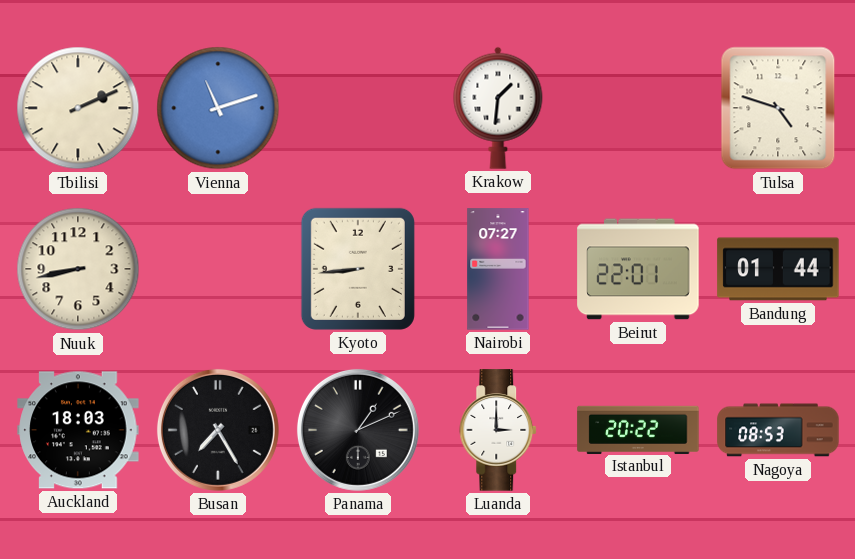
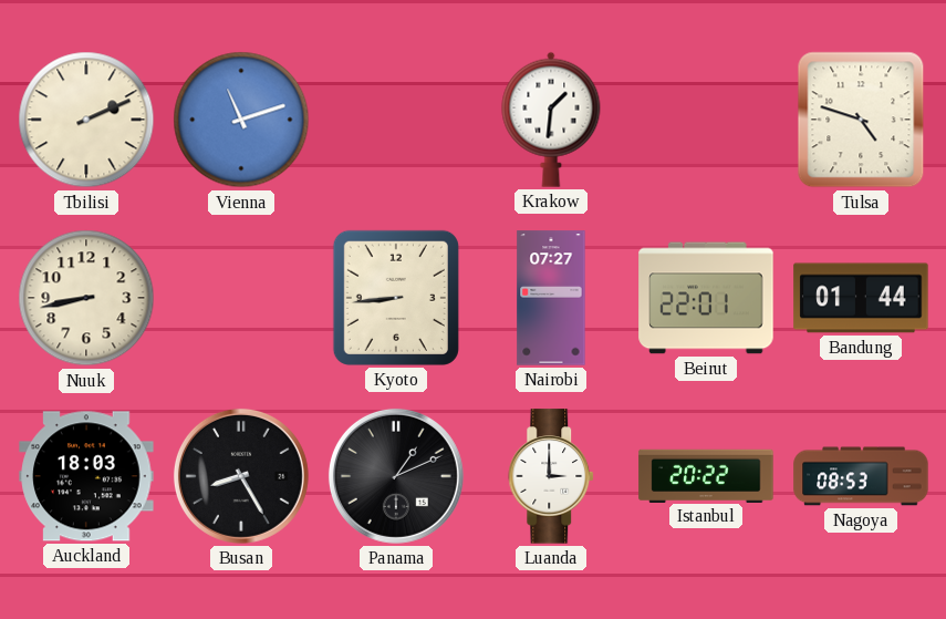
Busan: 7:25 -> 8:25
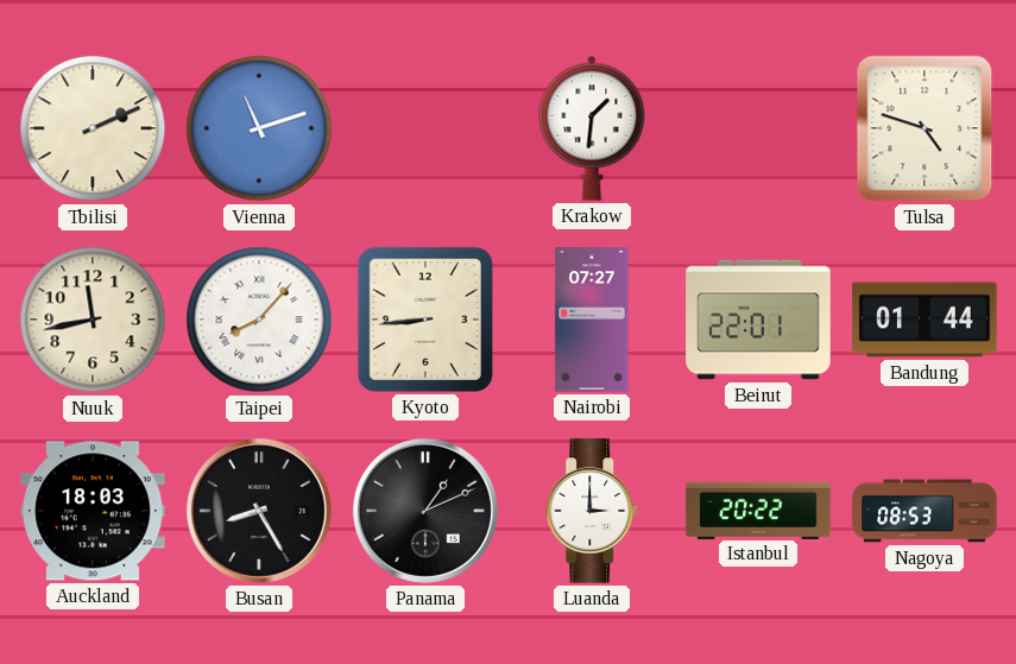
Nuuk: 8:43 -> 11:43
Taipei: none -> 8:07
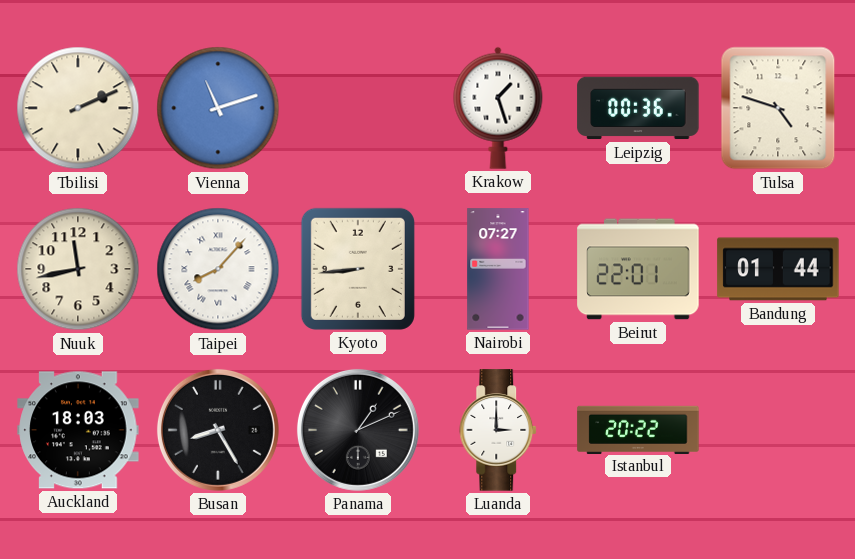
Krakow: 1:31 -> 1:27
Leipzig: none -> 00:36
Nagoya: 08:53 -> none
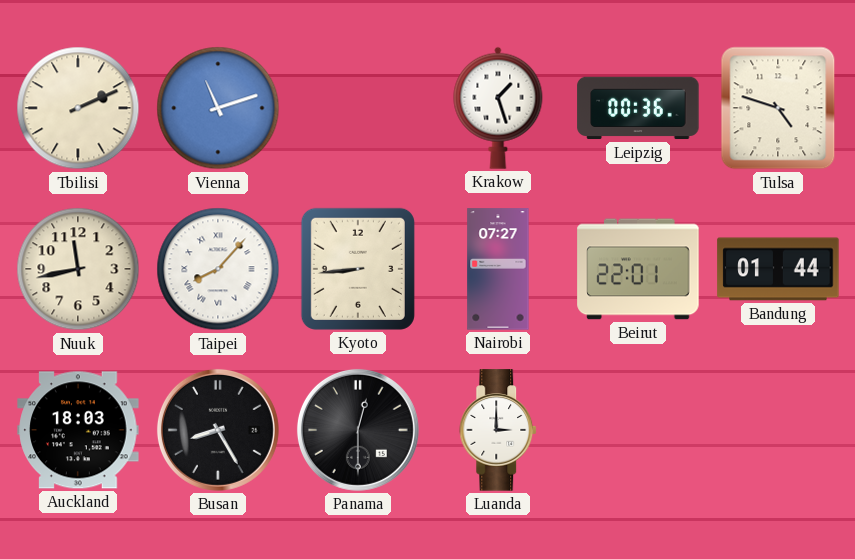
Panama: 1:11 -> 12:30
Istanbul: 20:22 -> none
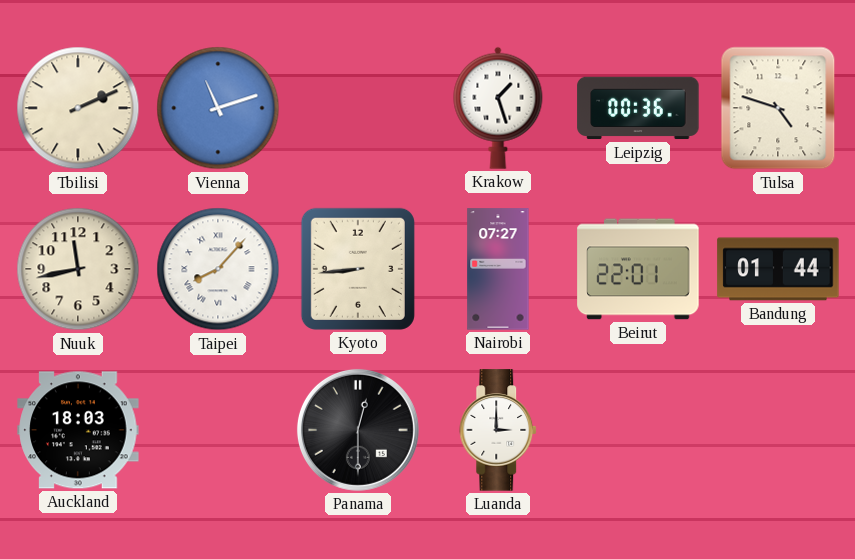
Busan: 8:25 -> none
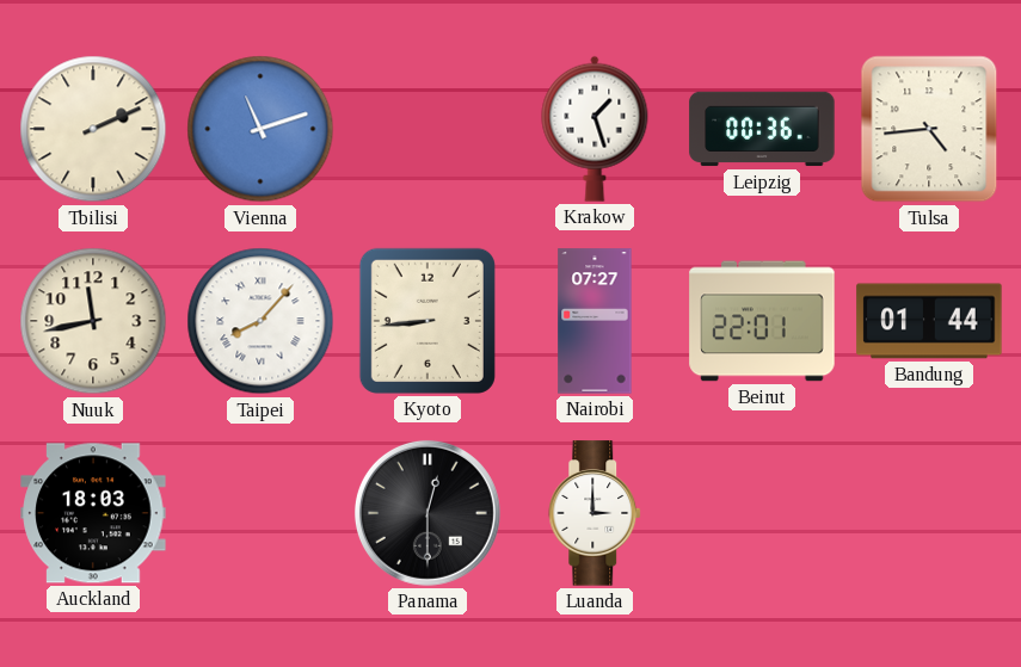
Tulsa: 4:48 -> 4:44
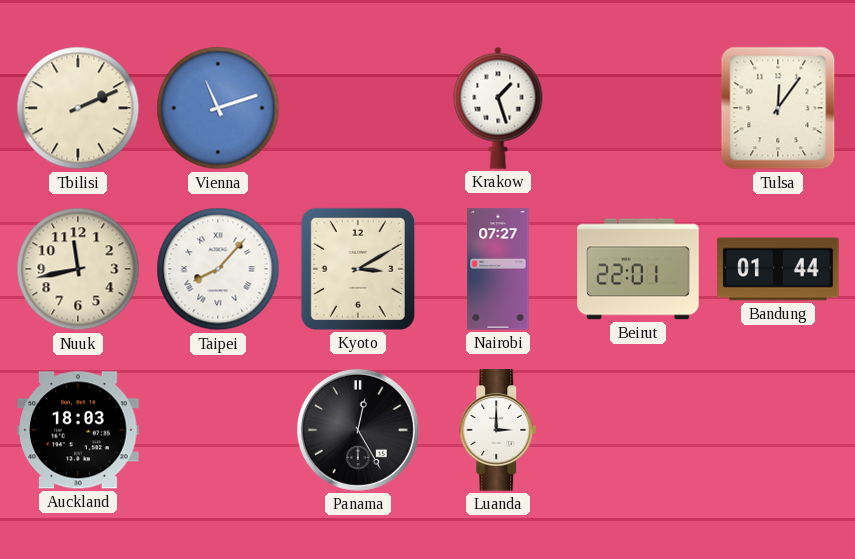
Leipzig: 00:36 -> none
Tulsa: 4:44 -> 12:06
Kyoto: 8:44 -> 3:10
Panama: 12:30 -> 12:25
